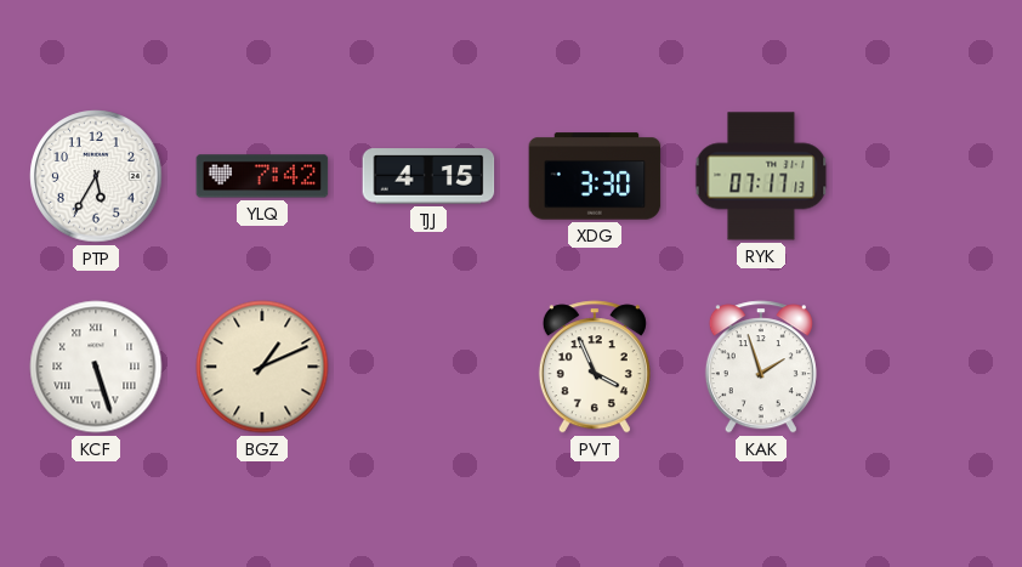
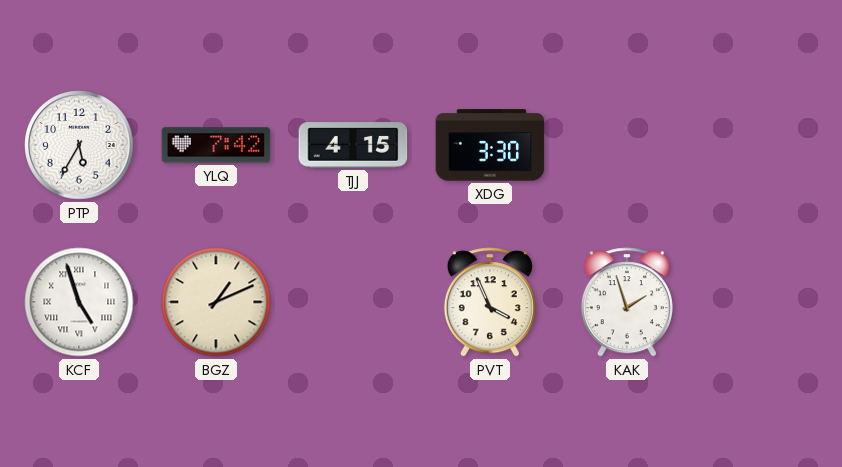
RYK: 07:17 -> none
KCF: 5:27 -> 4:57
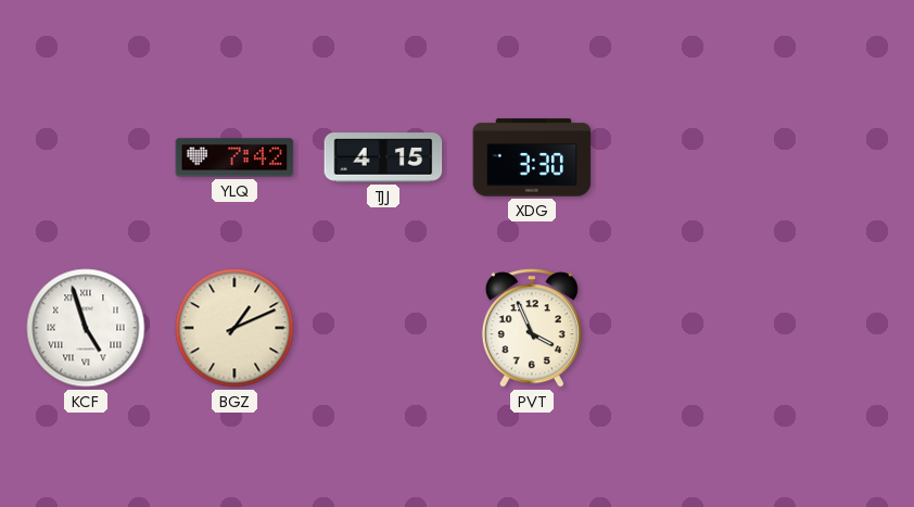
PTP: 5:35 -> none
KAK: 1:57 -> none
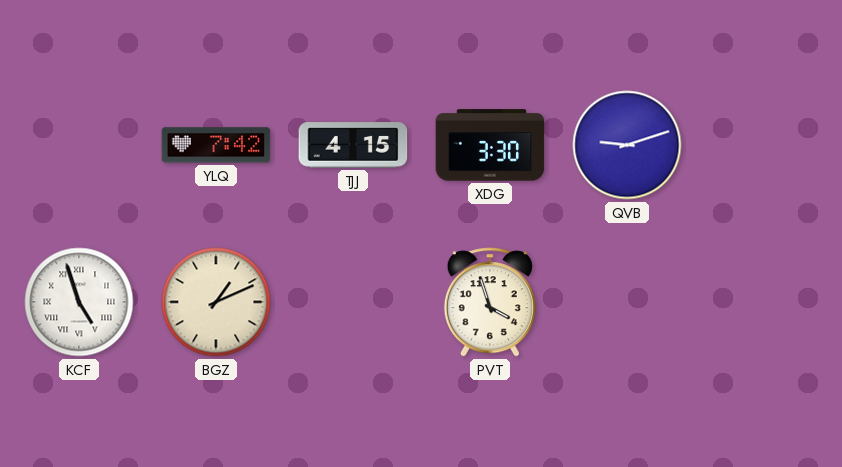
QVB: none -> 9:12
PVT: 3:56 -> 3:57
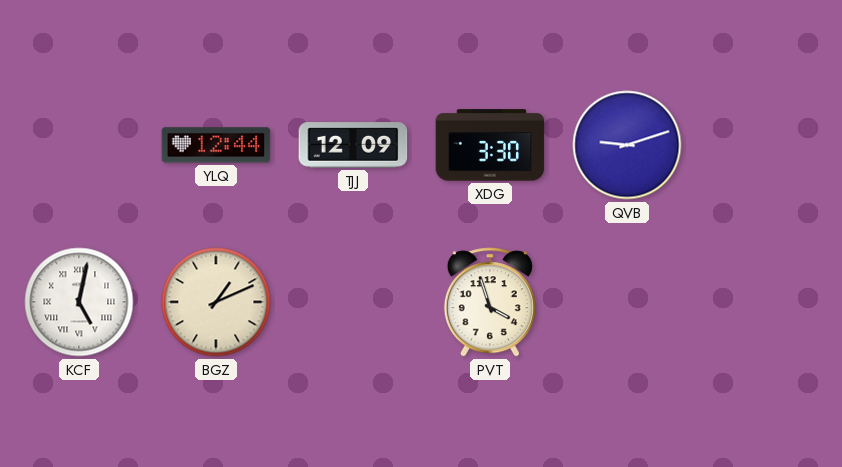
YLQ: 7:42 -> 12:44
TJJ: 4:15 -> 12:09
KCF: 4:57 -> 5:02
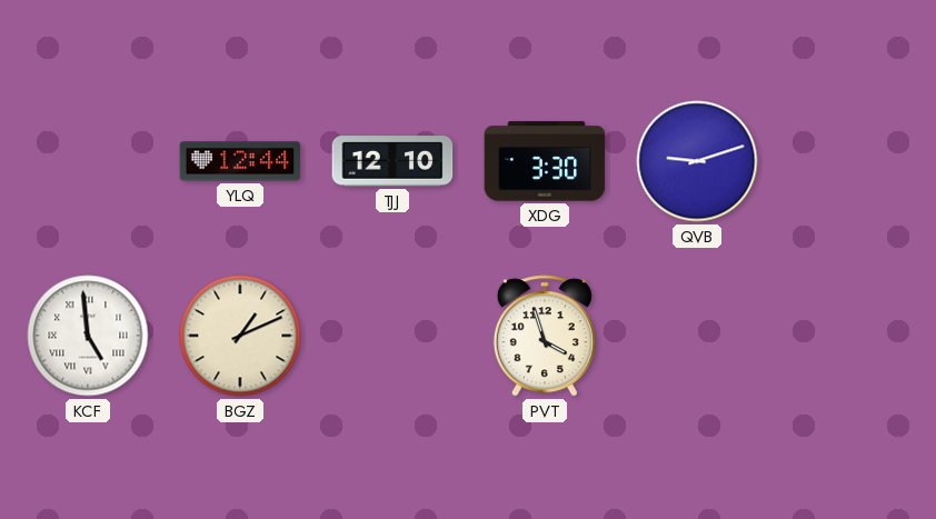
TJJ: 12:09 -> 12:10
KCF: 5:02 -> 4:59
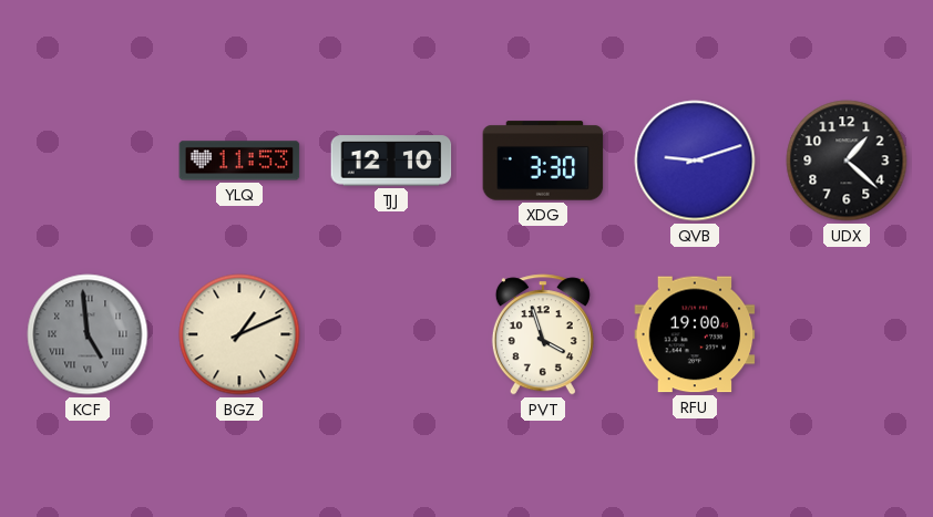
YLQ: 12:44 -> 11:53
UDX: none -> 1:22
KCF dial: white -> grey
RFU: none -> 19:00
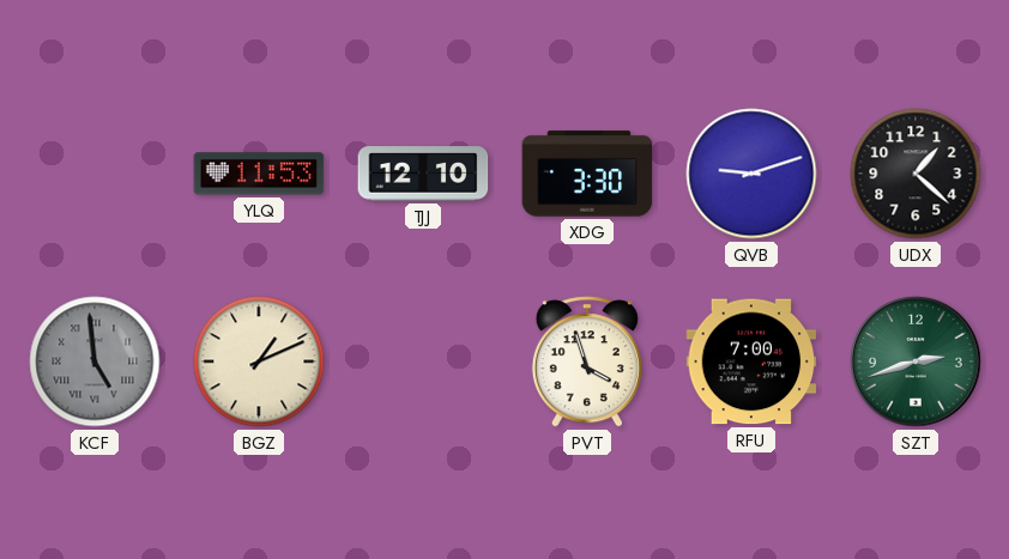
RFU: 19:00 -> 7:00
SZT: none -> 2:42
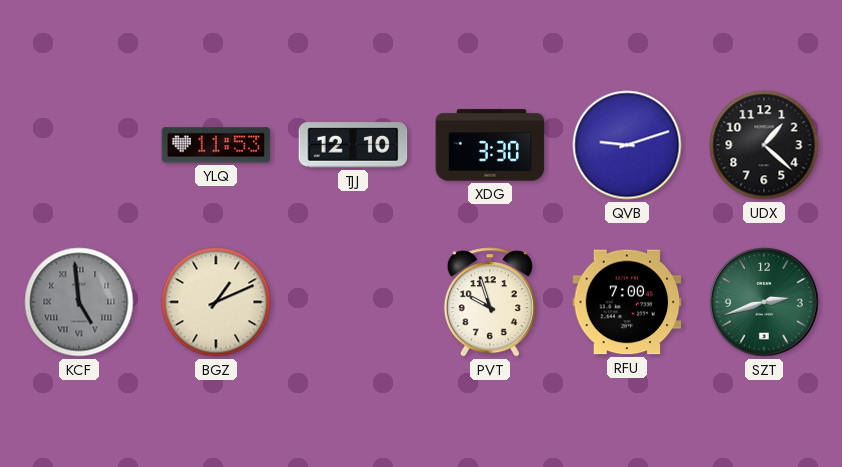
PVT: 3:57 -> 9:57
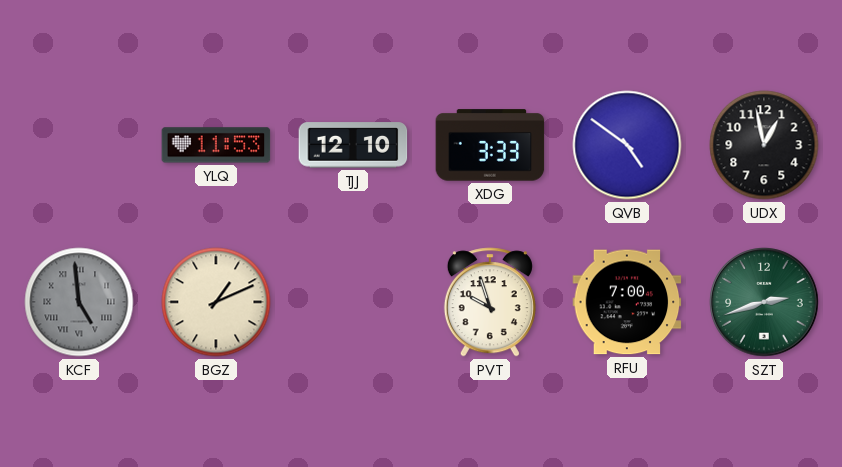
XDG: 3:30 -> 3:33
QVB: 9:12 -> 4:51
UDX: 1:22 -> 12:58
